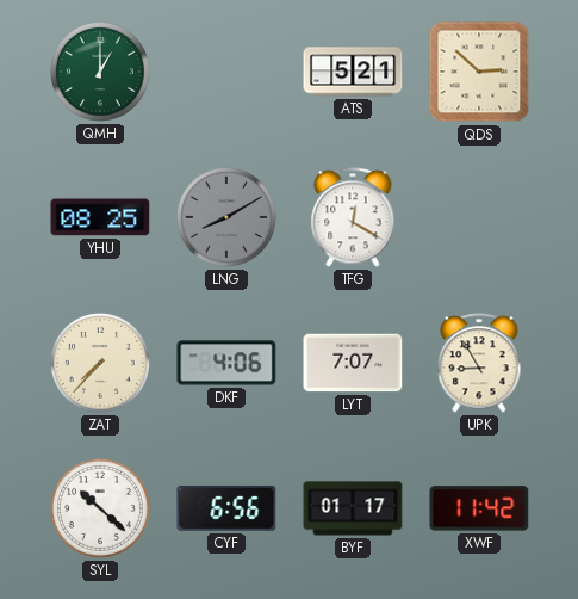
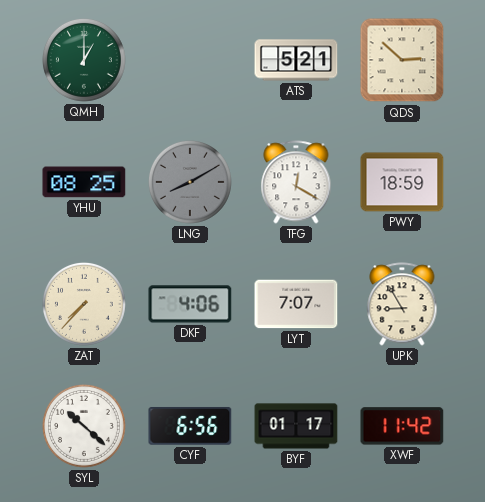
PWY: none -> 18:59
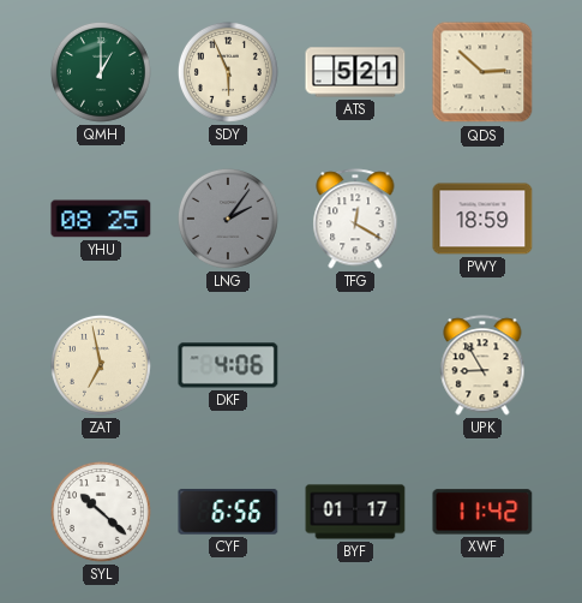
SDY: none -> 5:56
LNG: 8:10 -> 2:06
ZAT: 7:37 -> 6:58
LYT: 7:07 -> none
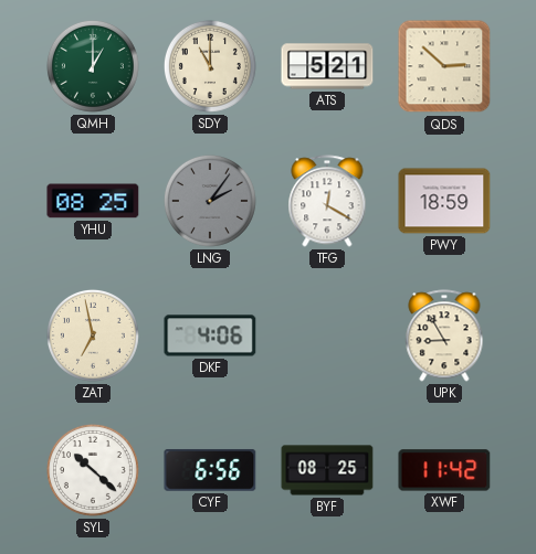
SDY: 5:56 -> 11:00
BYF: 01:17 -> 08:25
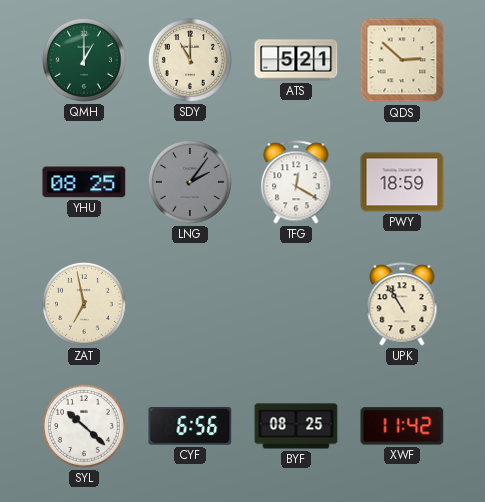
DKF: 4:06 -> none
UPK: 8:55 -> 10:55
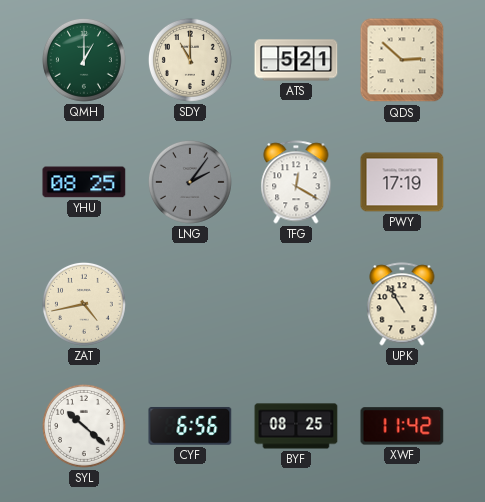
PWY: 18:59 -> 17:19
ZAT: 6:58 -> 4:43
